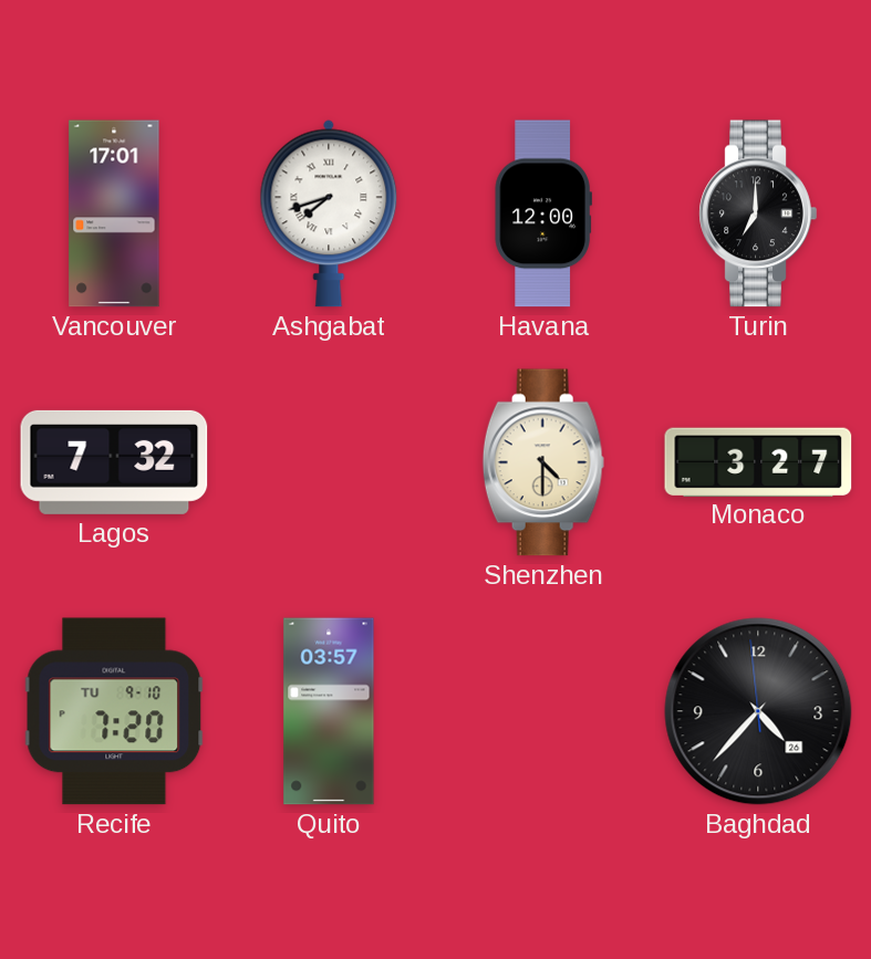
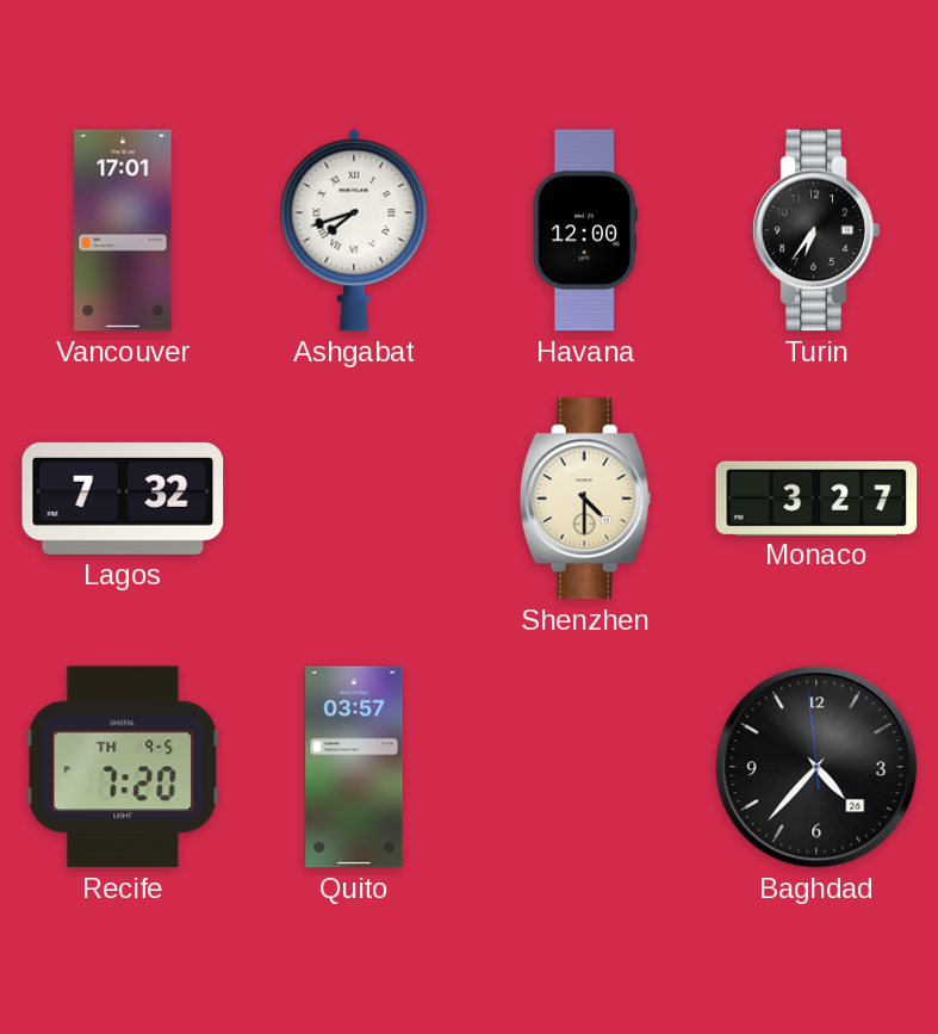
Turin: 7:00 -> 6:36
Recife date: TU 9-10 -> TH 9-5
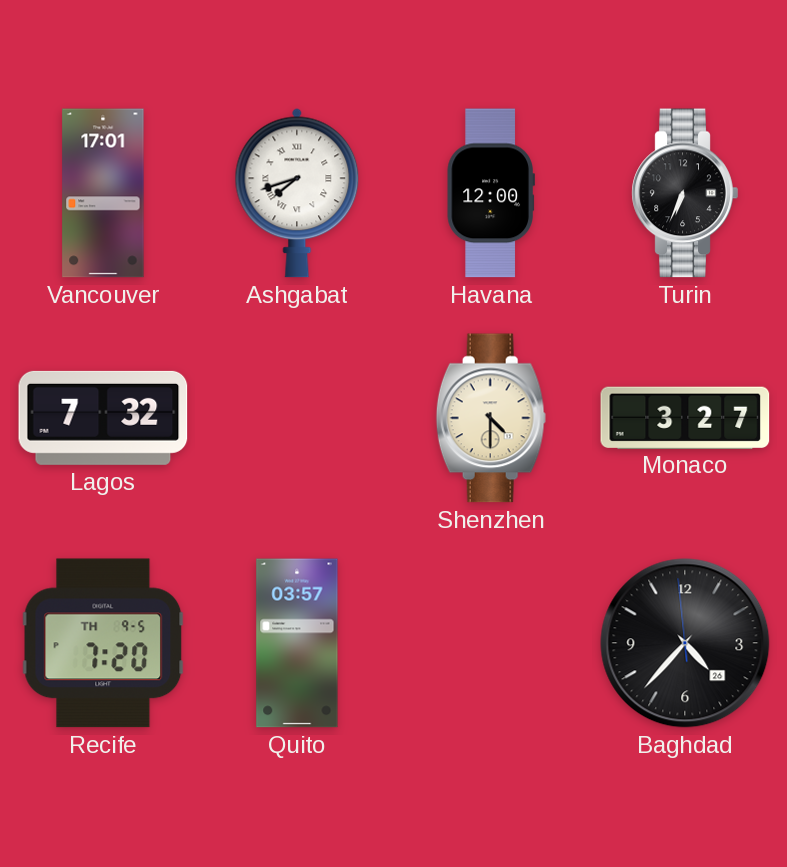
Turin: 6:36 -> 6:34
